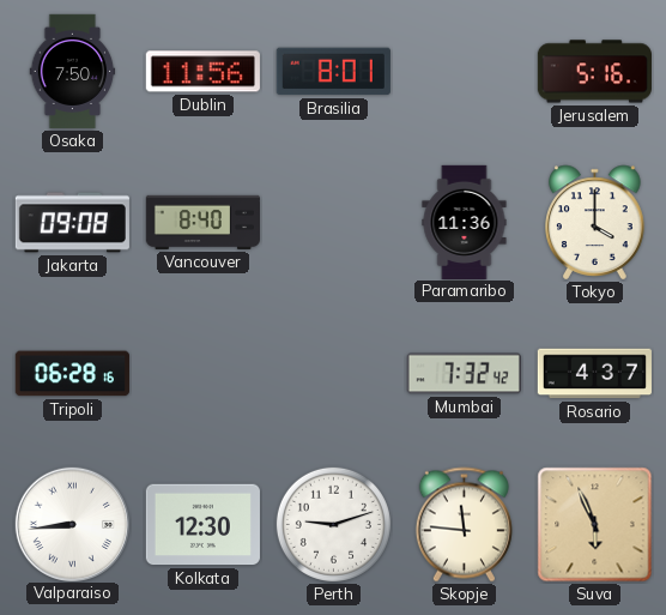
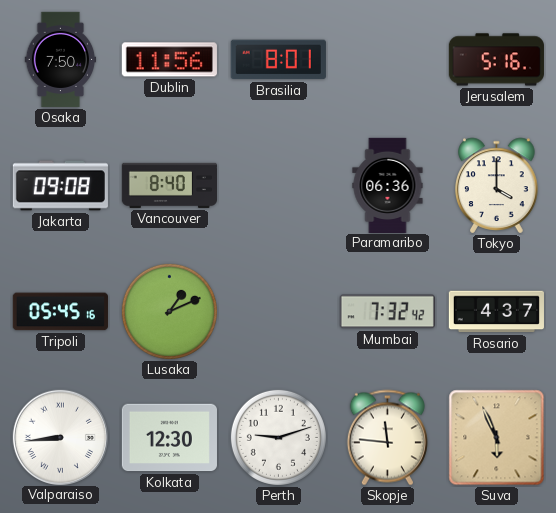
Paramaribo: 11:36 -> 06:36
Tripoli: 06:28 -> 05:45
Lusaka: none -> 1:11
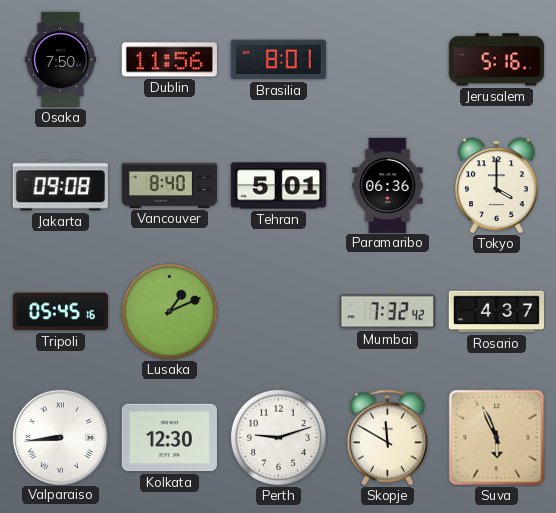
Tehran: none -> 5:01
Skopje: 11:46 -> 11:50
